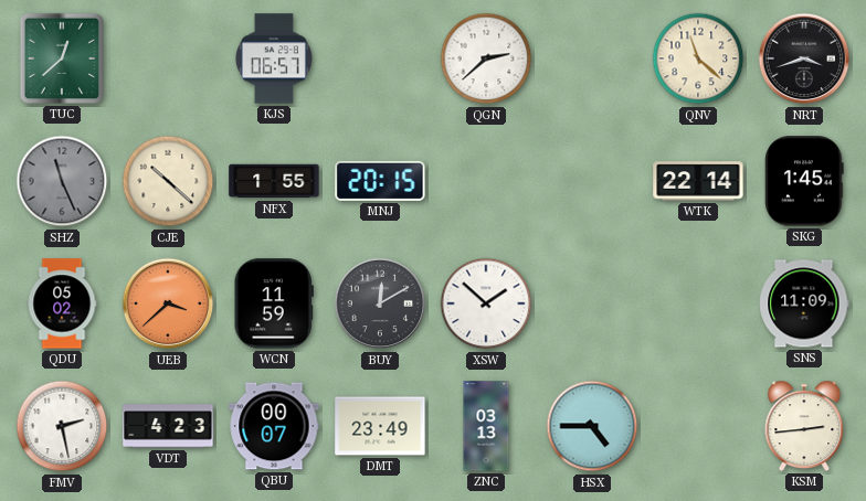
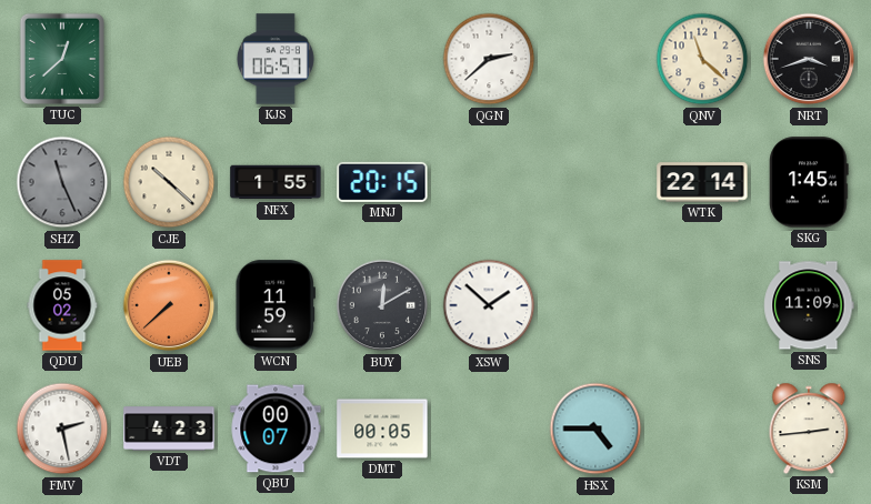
UEB: 3:38 -> 7:38
DMT: 23:49 -> 00:05
ZNC: 03:13 -> none
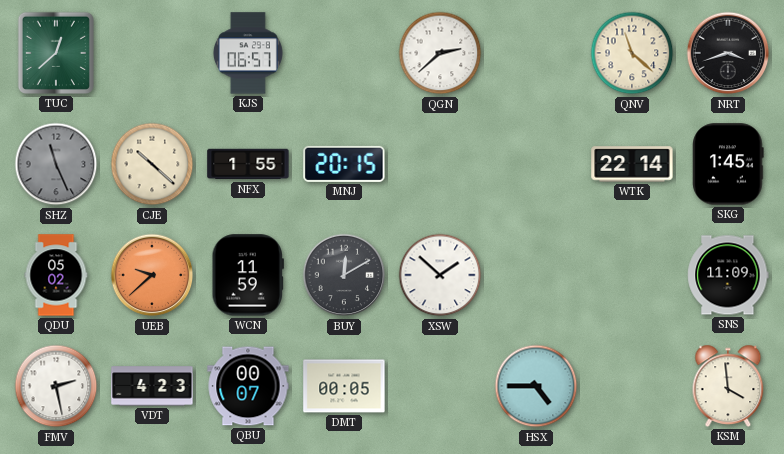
UEB: 7:38 -> 9:38
KSM: 2:44 -> 3:59
